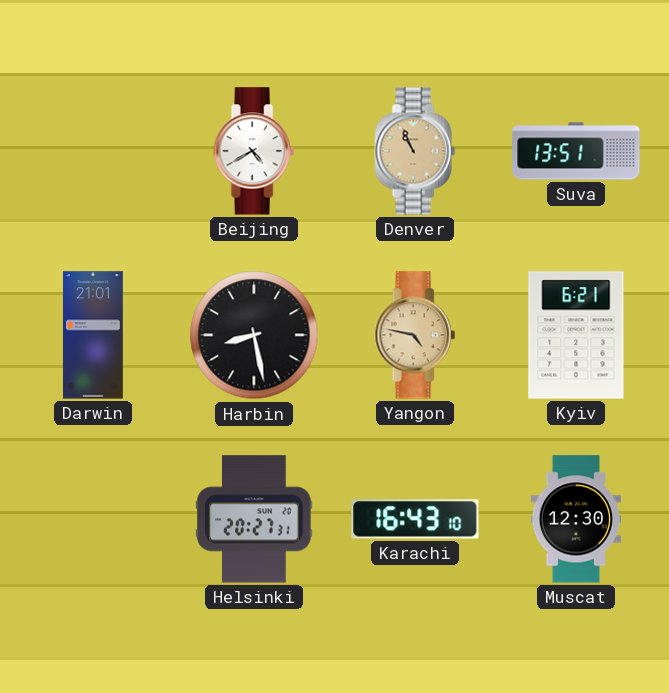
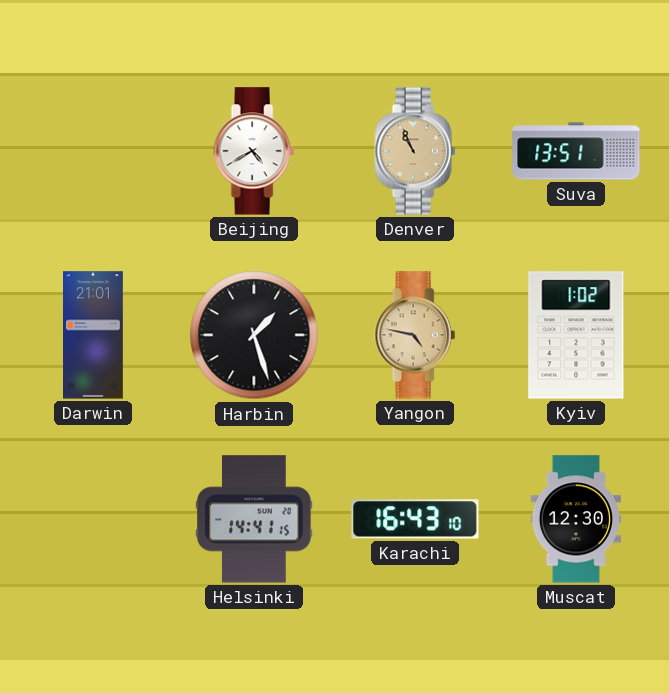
Harbin: 8:28 -> 1:27
Kyiv: 6:21 -> 1:02
Helsinki: 20:27 -> 14:41
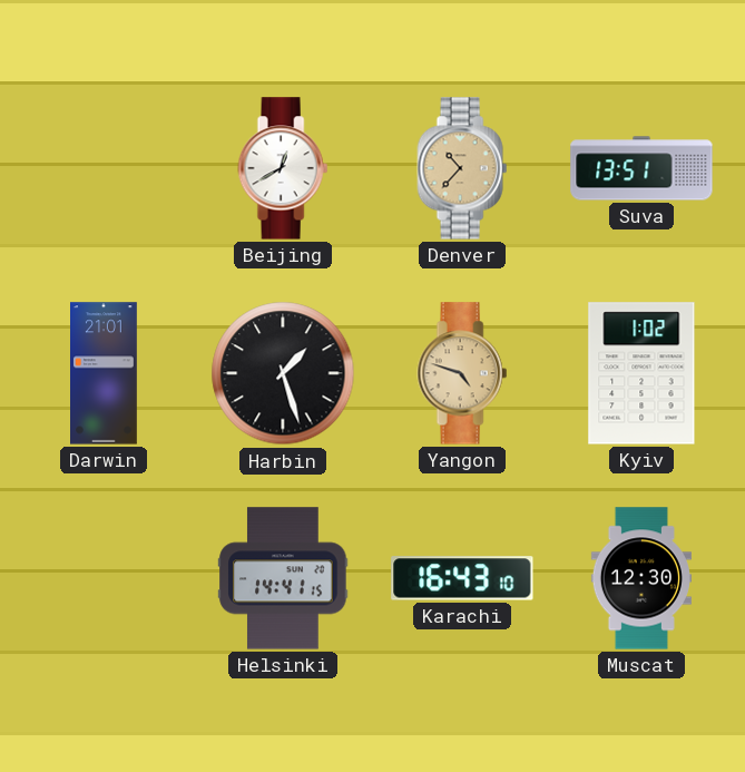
Beijing: 4:40 -> 12:40
Denver: 10:56 -> 10:37
Yangon: 4:47 -> 4:48
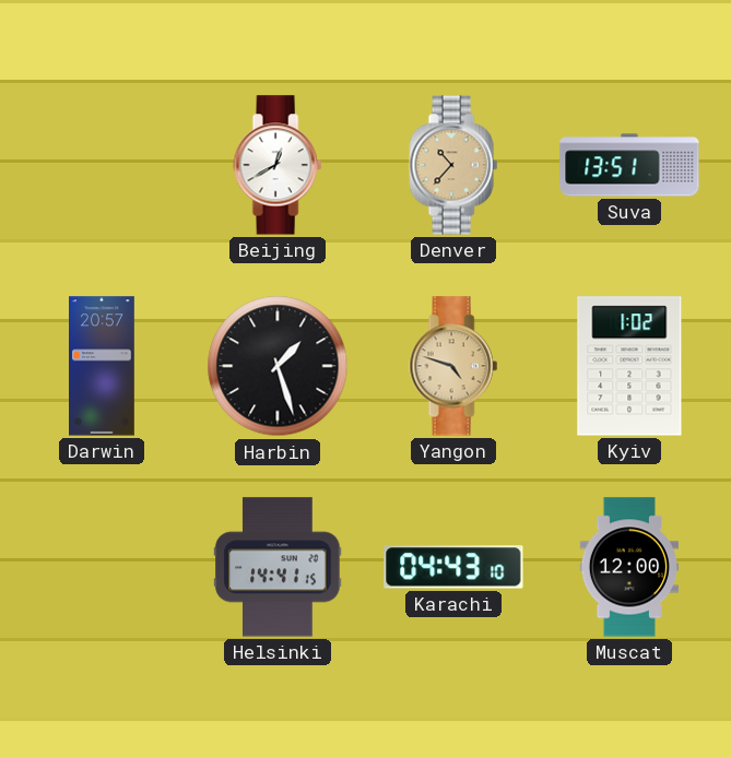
Darwin: 21:01 -> 20:57
Karachi: 16:43 -> 04:43
Muscat: 12:30 -> 12:00
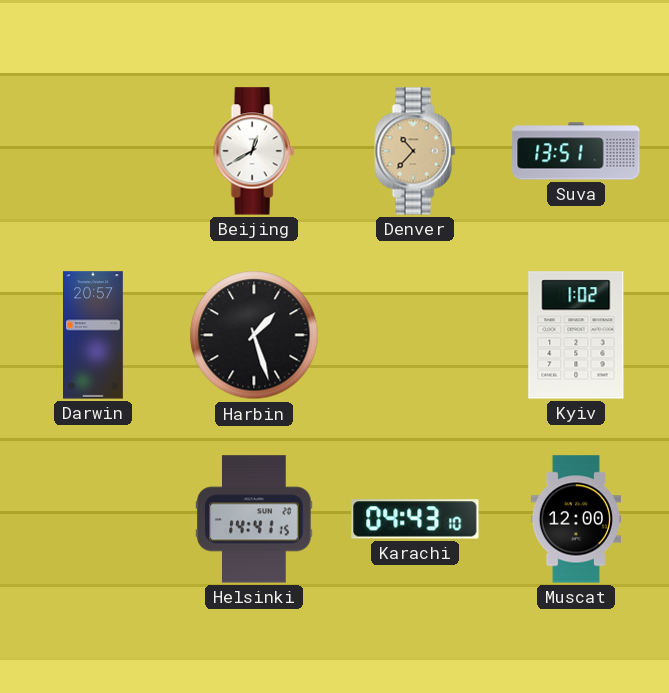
Yangon: 4:48 -> none
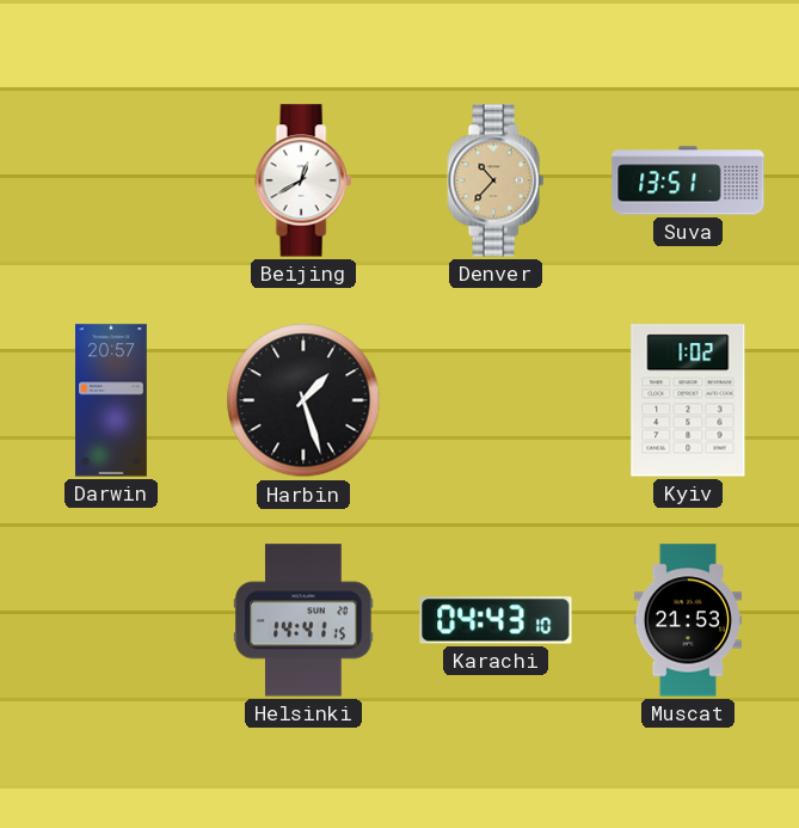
Muscat: 12:00 -> 21:53
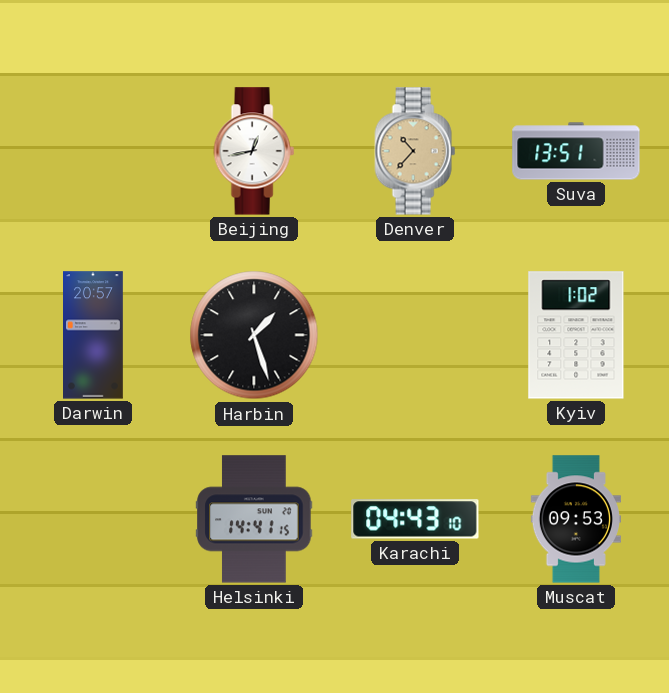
Beijing: 12:40 -> 12:43
Muscat: 21:53 -> 09:53
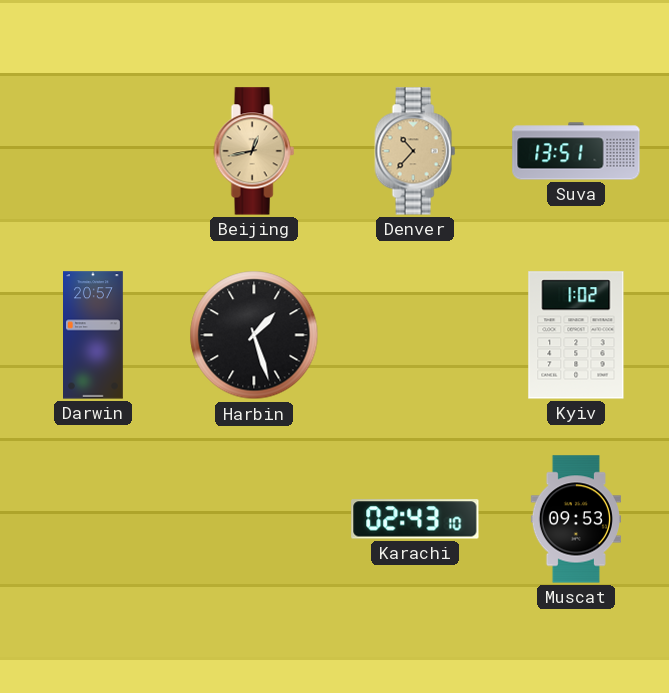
Beijing dial: white -> champagne
Helsinki: 14:41 -> none
Karachi: 04:43 -> 02:43
